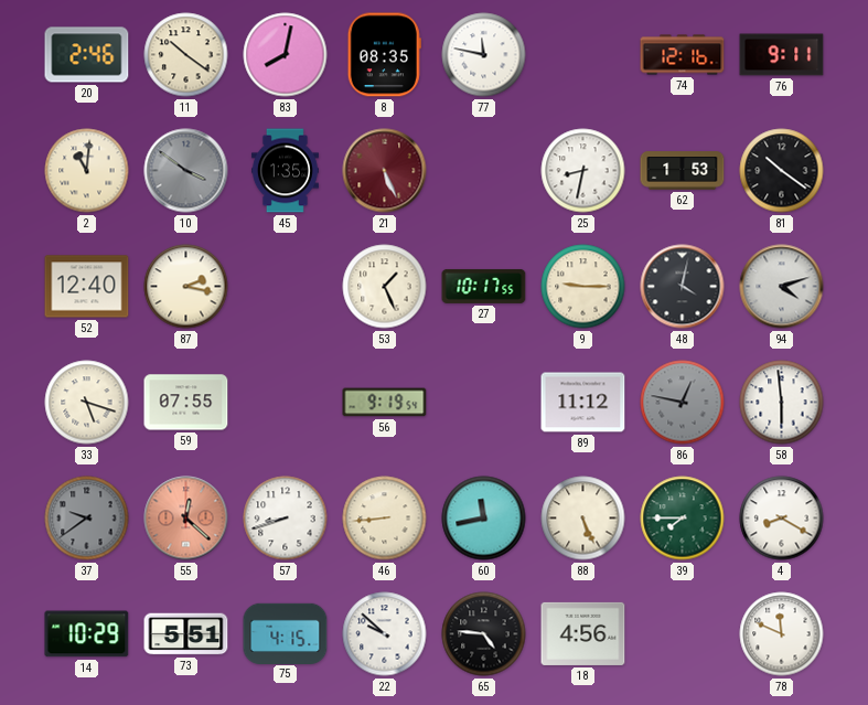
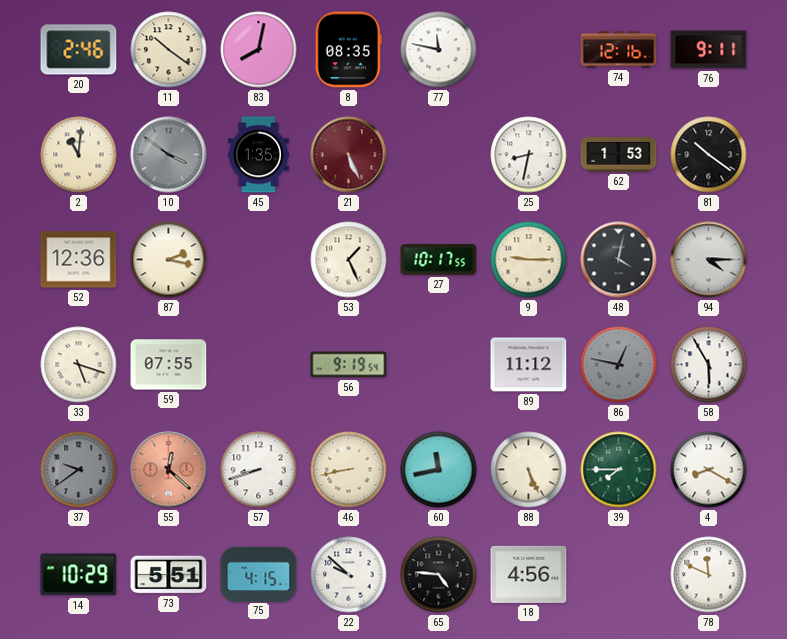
52: 12:40 -> 12:36
94: 4:12 -> 4:15
58: 5:59 -> 5:55
46: 8:44 -> 8:43
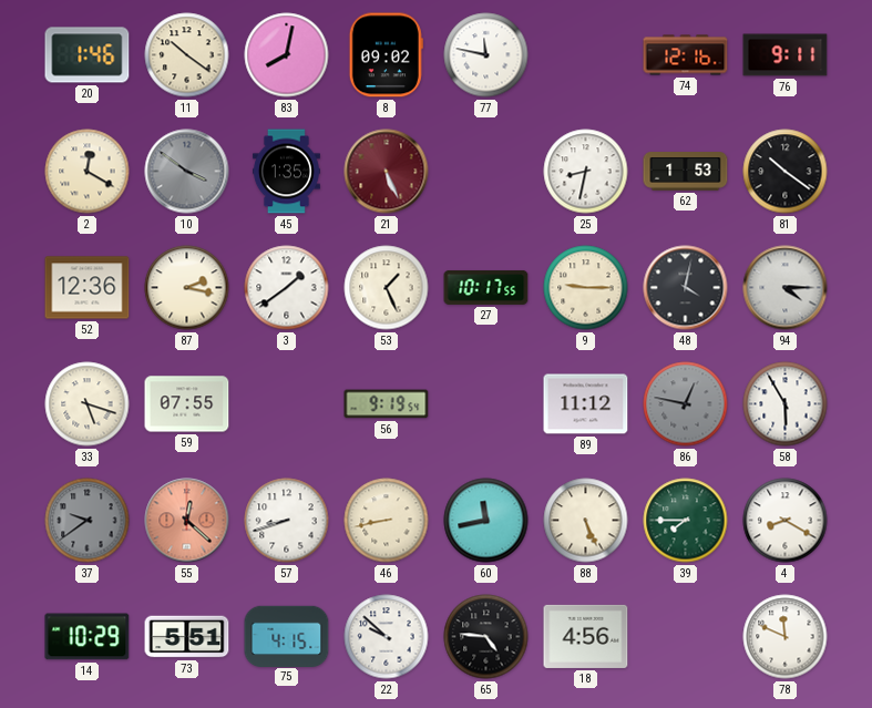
20: 2:46 -> 1:46
8: 08:35 -> 09:02
2: 11:01 -> 12:20
3: none -> 1:39
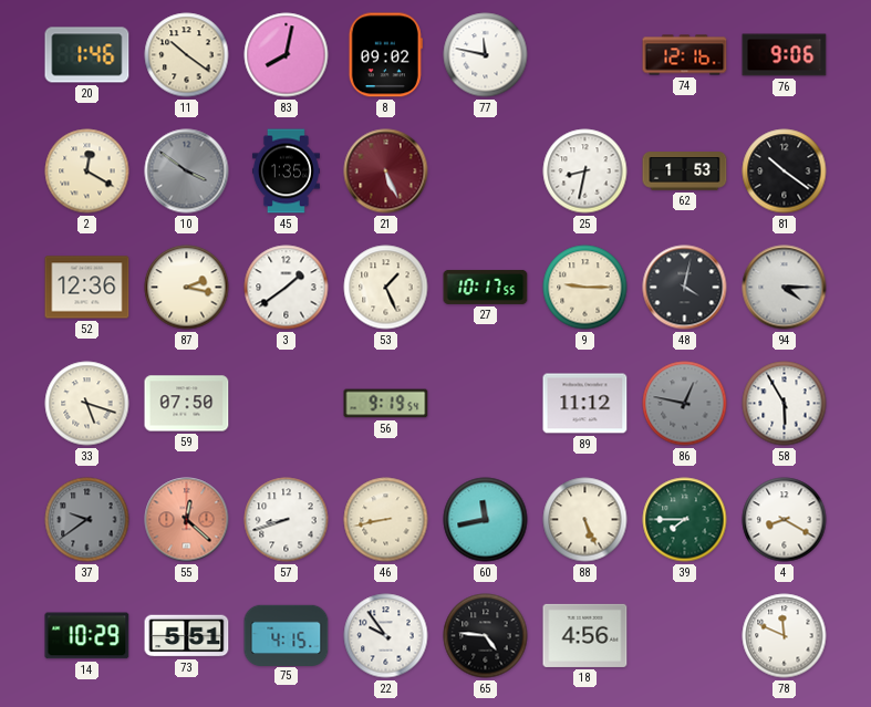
76: 9:11 -> 9:06
59: 07:55 -> 07:50
22: 9:52 -> 9:54
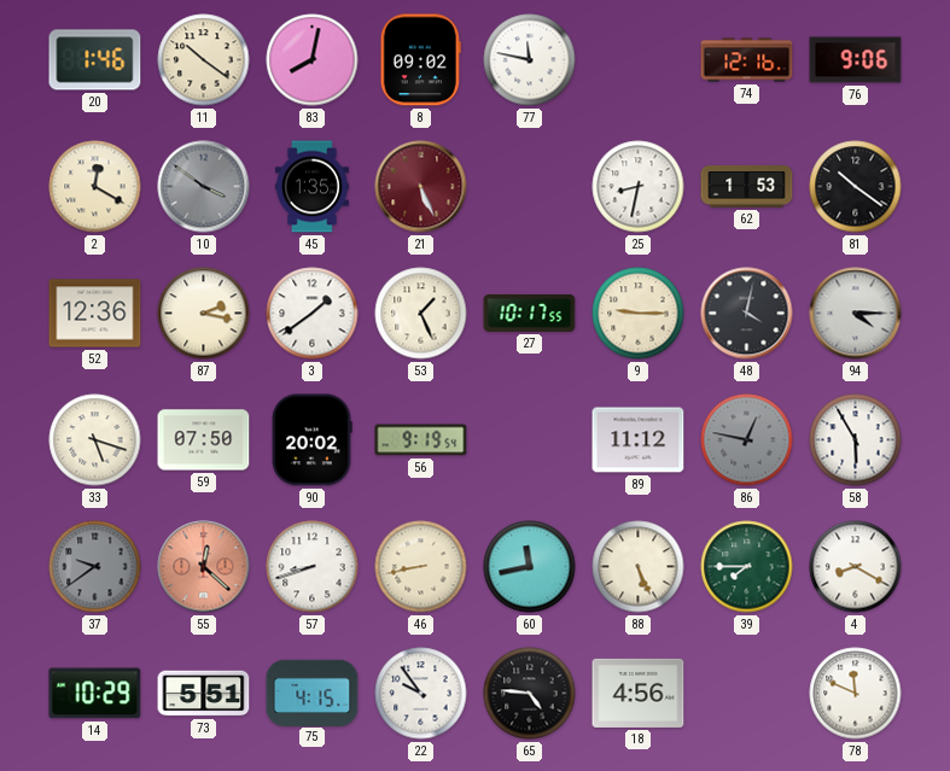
90: none -> 20:02
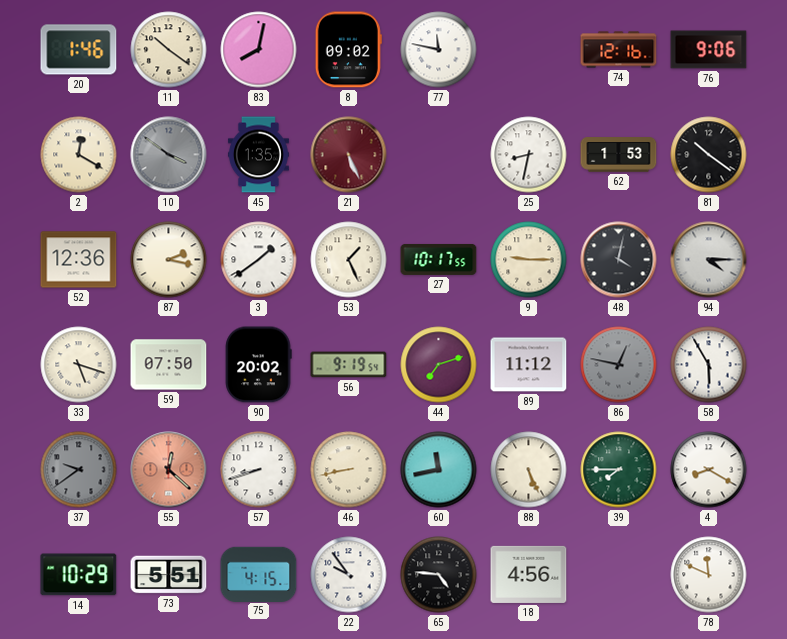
44: none -> 7:12
